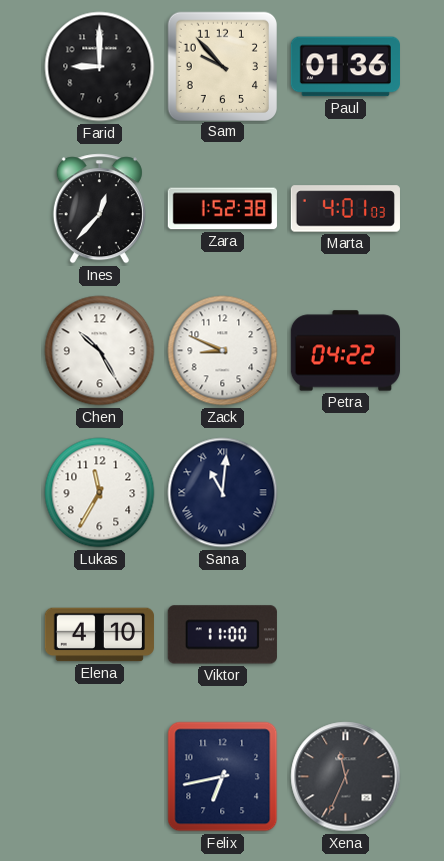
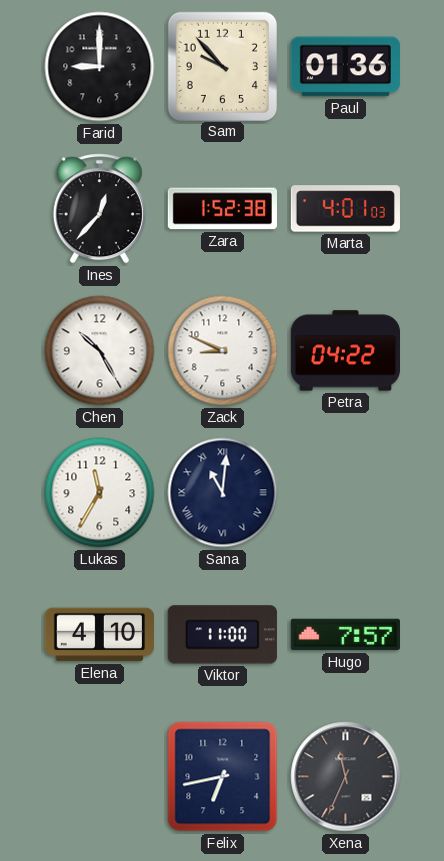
Hugo: none -> 7:57
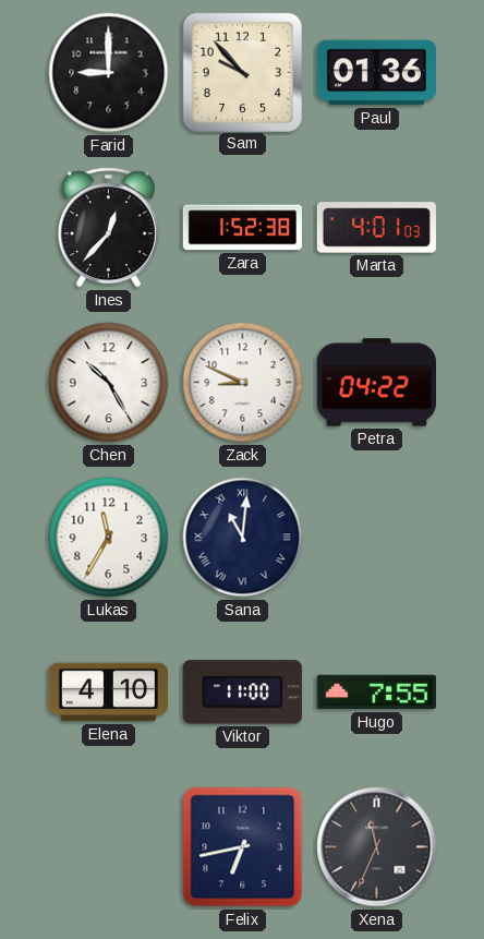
Hugo: 7:57 -> 7:55
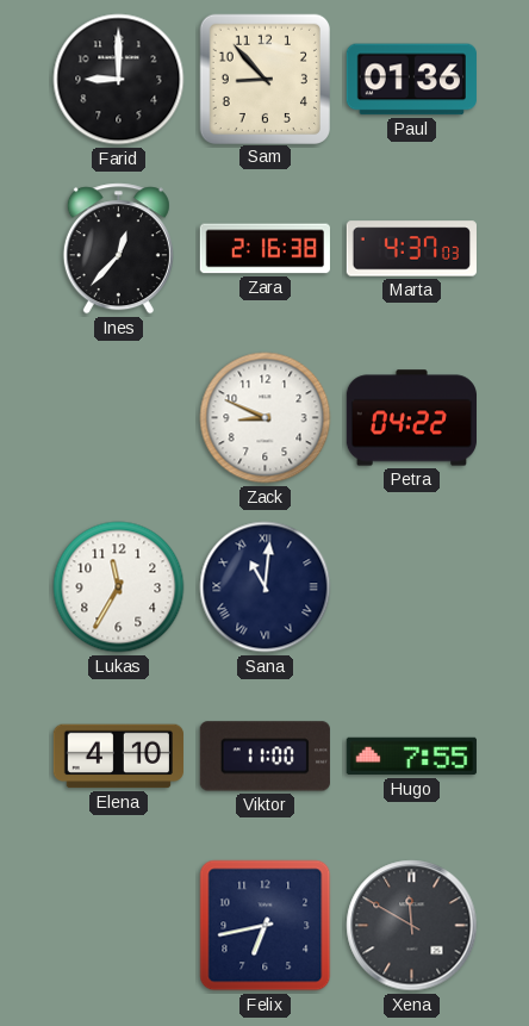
Sam: 9:53 -> 8:53
Zara: 1:52 -> 2:16
Marta: 4:01 -> 4:37
Chen: 10:25 -> none
Xena: 11:34 -> 11:50
